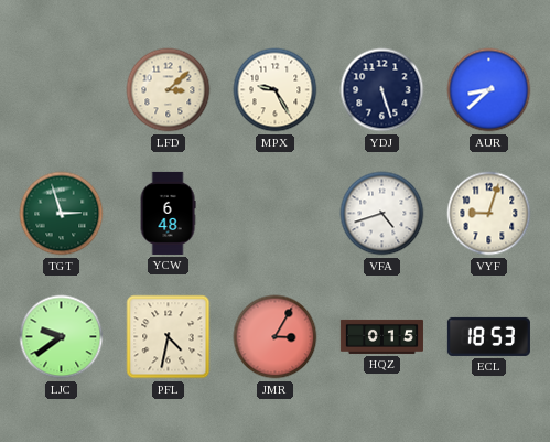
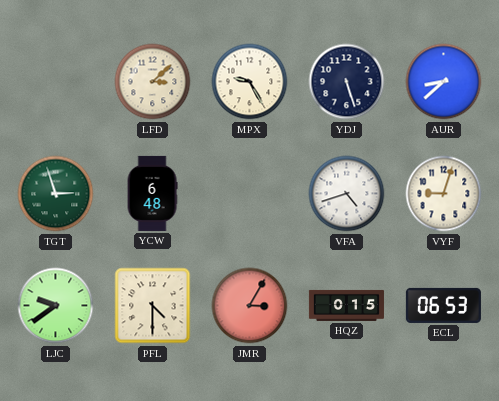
PFL: 4:32 -> 4:30
ECL: 18:53 -> 06:53
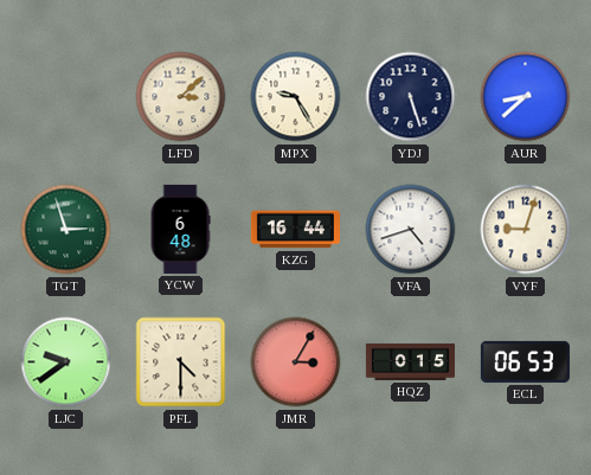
KZG: none -> 16:44
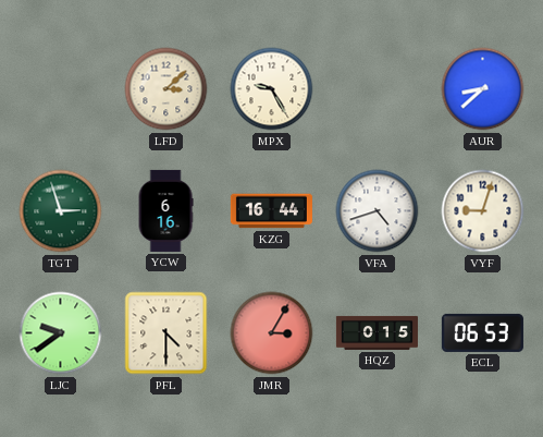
YDJ: 5:27 -> none
YCW: 6:48 -> 6:16
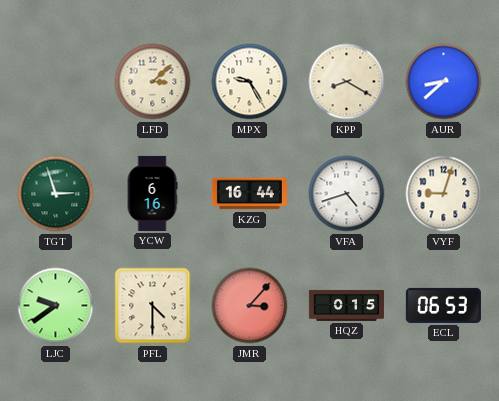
KPP: none -> 8:20
JMR: 3:05 -> 3:07
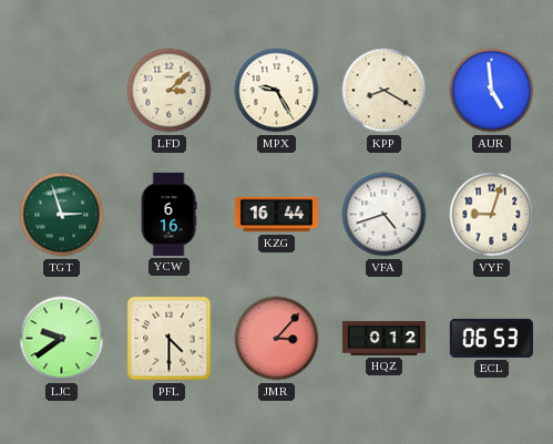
AUR: 8:38 -> 4:59
HQZ: 0:15 -> 0:12
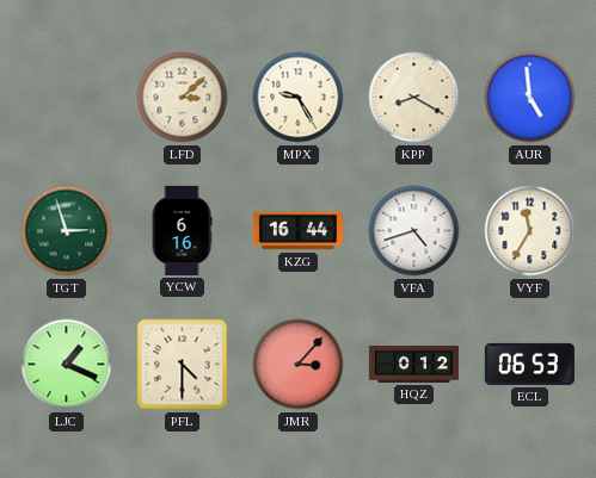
VYF: 9:03 -> 11:35
LJC: 9:39 -> 1:19
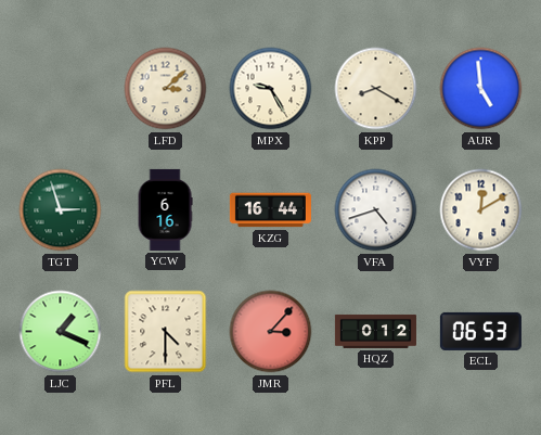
VYF: 11:35 -> 12:10
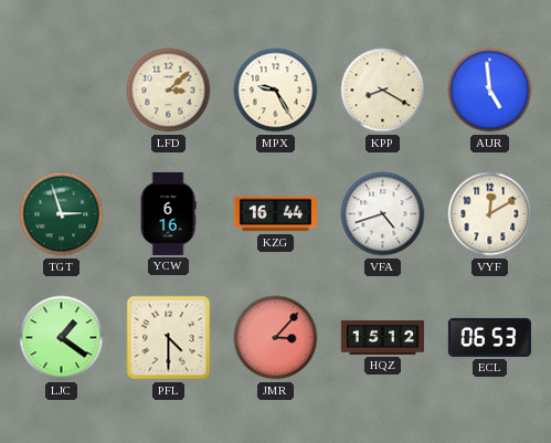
LJC: 1:19 -> 1:21
HQZ: 0:12 -> 15:12
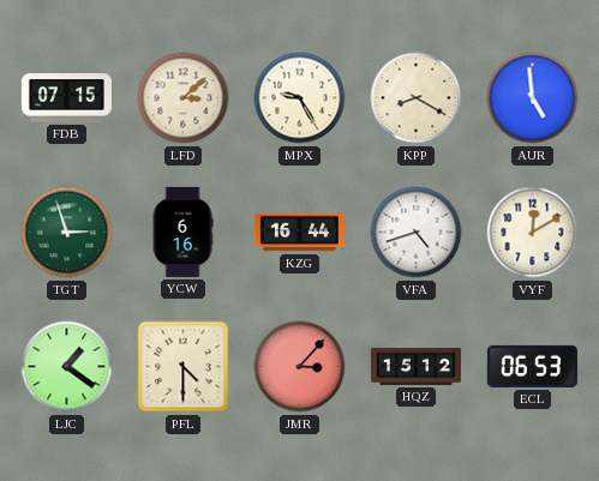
FDB: none -> 07:15
